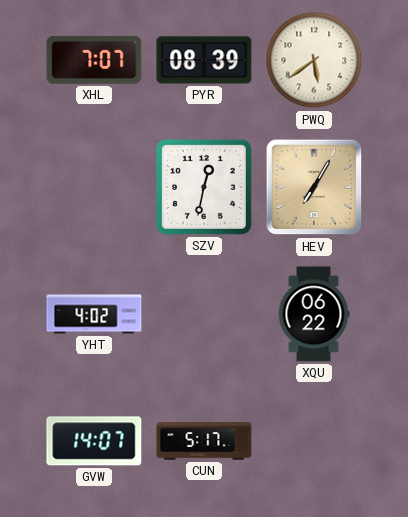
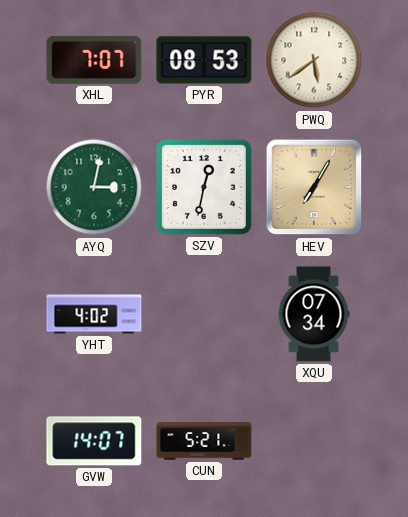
PYR: 08:39 -> 08:53
AYQ: none -> 3:02
XQU: 06:22 -> 07:34
CUN: 5:17 -> 5:21
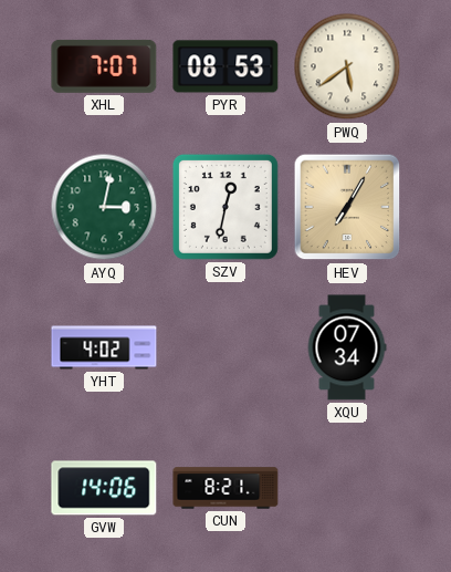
GVW: 14:07 -> 14:06
CUN: 5:21 -> 8:21
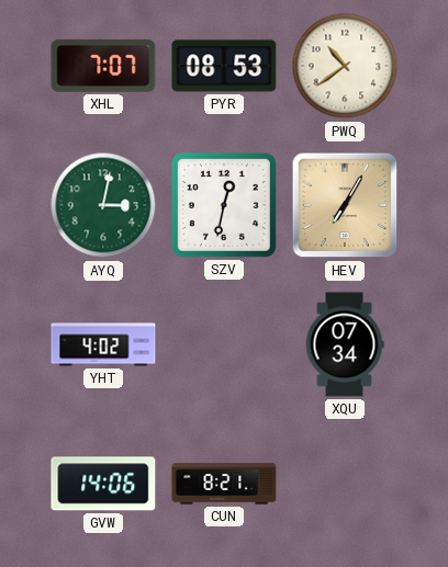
PWQ: 5:39 -> 10:39
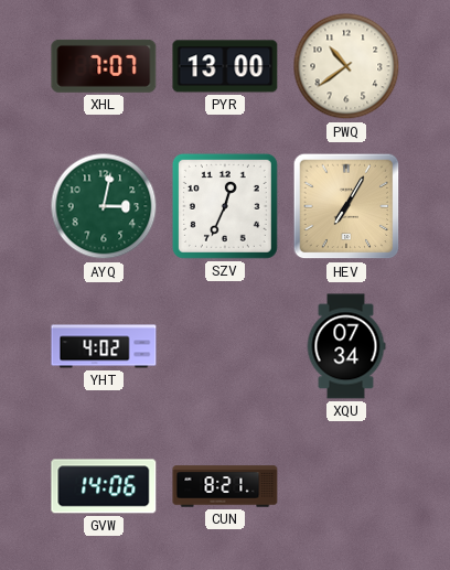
PYR: 08:53 -> 13:00
SZV: 12:32 -> 12:34
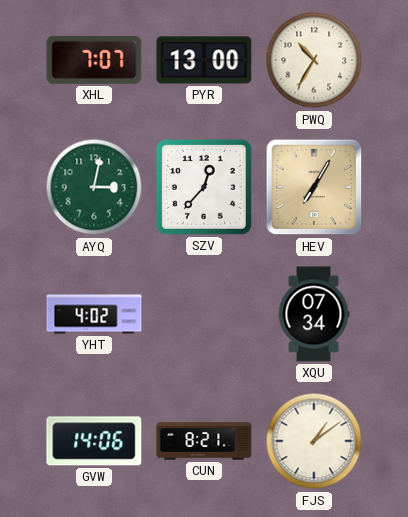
PWQ: 10:39 -> 10:35
SZV: 12:34 -> 12:37
FJS: none -> 1:09
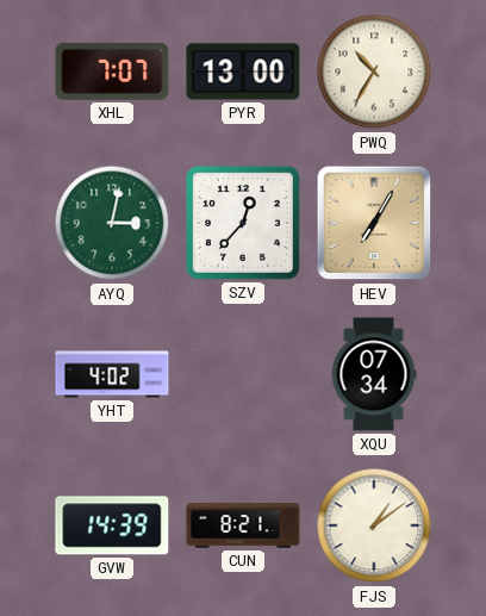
GVW: 14:06 -> 14:39
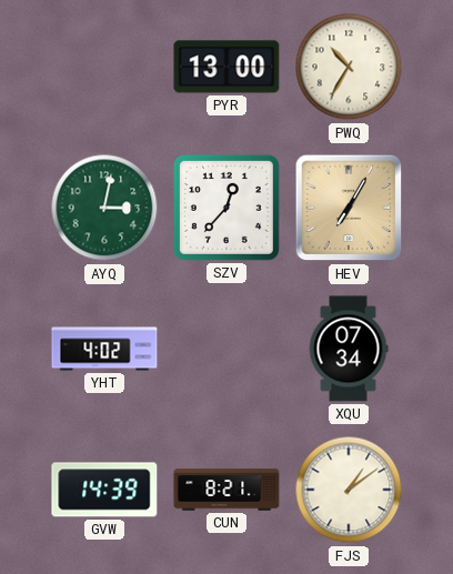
XHL: 7:07 -> none
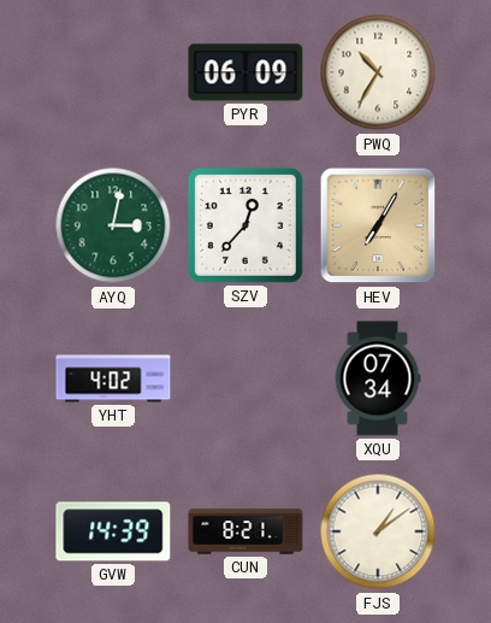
PYR: 13:00 -> 06:09
